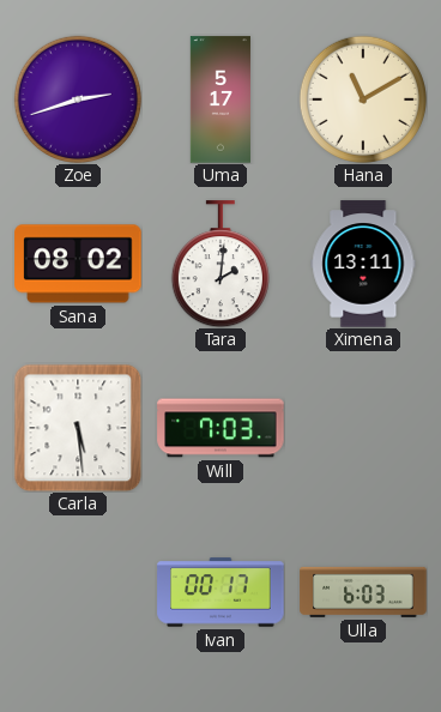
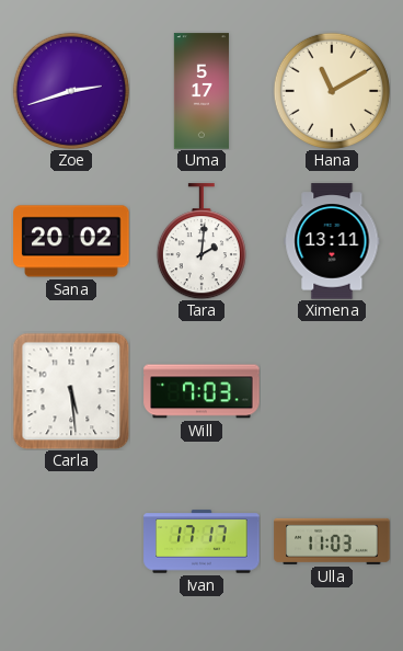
Sana: 08:02 -> 20:02
Ivan: 00:17 -> 17:17
Ulla: 6:03 -> 11:03
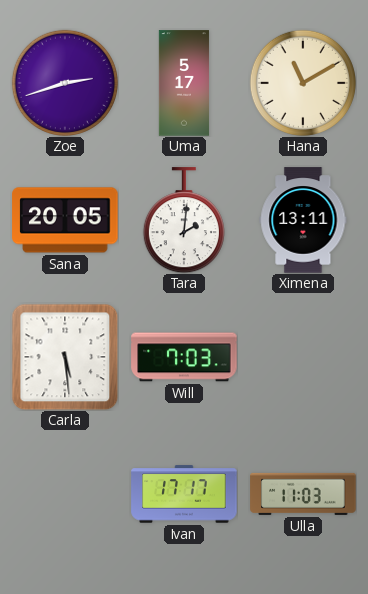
Sana: 20:02 -> 20:05
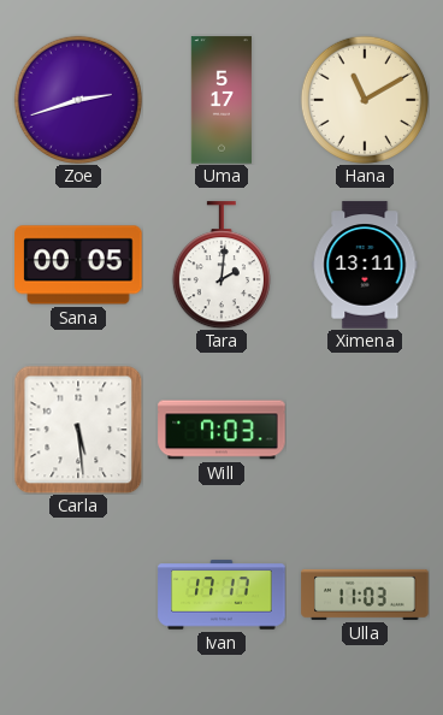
Sana: 20:05 -> 00:05
